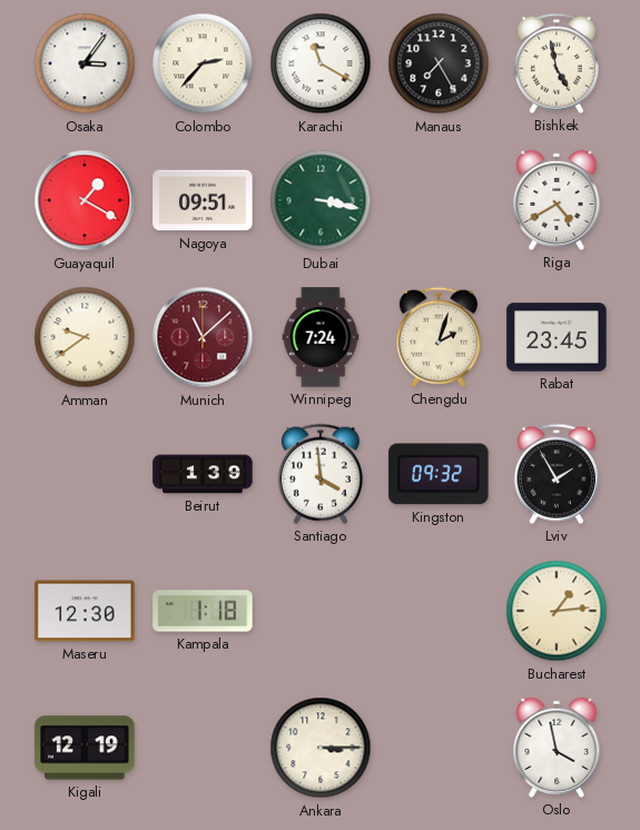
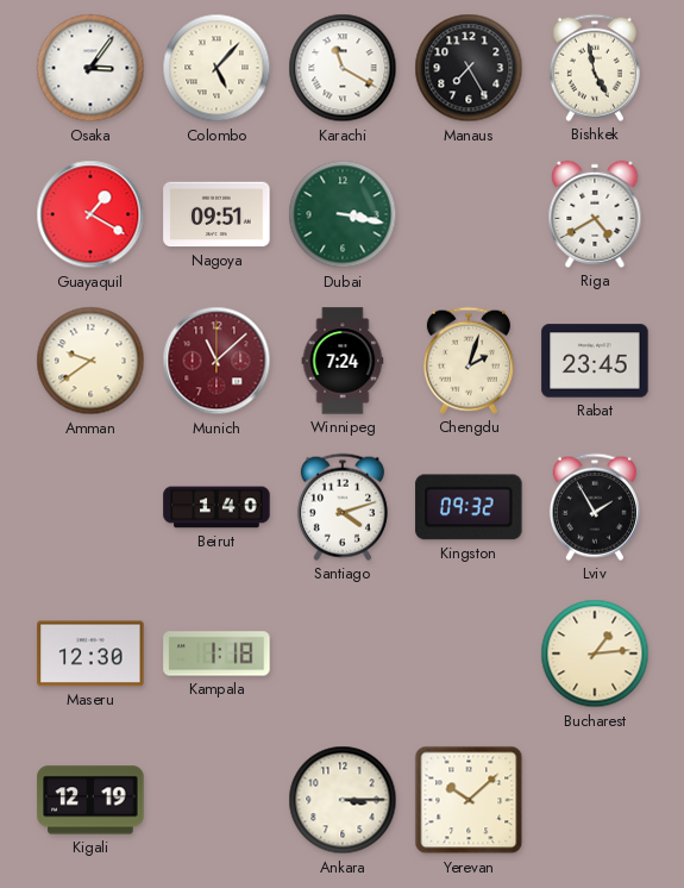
Colombo: 2:37 -> 5:07
Beirut: 1:39 -> 1:40
Santiago: 3:59 -> 4:12
Yerevan: none -> 10:08
Oslo: 3:58 -> none
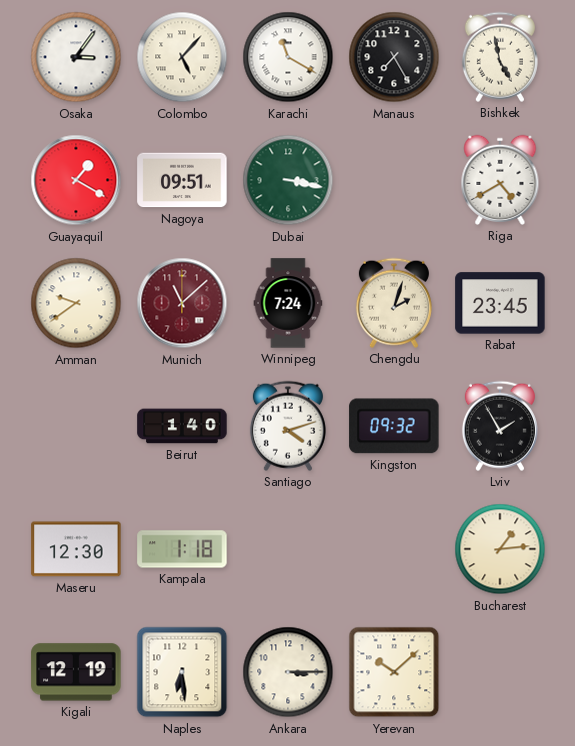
Naples: none -> 6:29
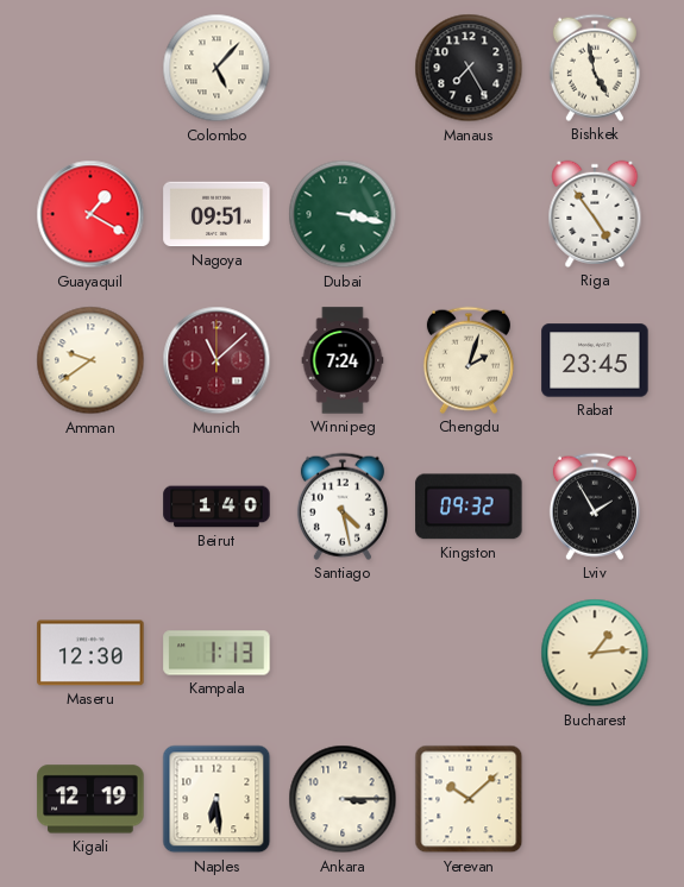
Osaka: 3:06 -> none
Karachi: 11:20 -> none
Riga: 4:40 -> 4:54
Santiago: 4:12 -> 4:28
Kampala: 1:18 -> 1:13
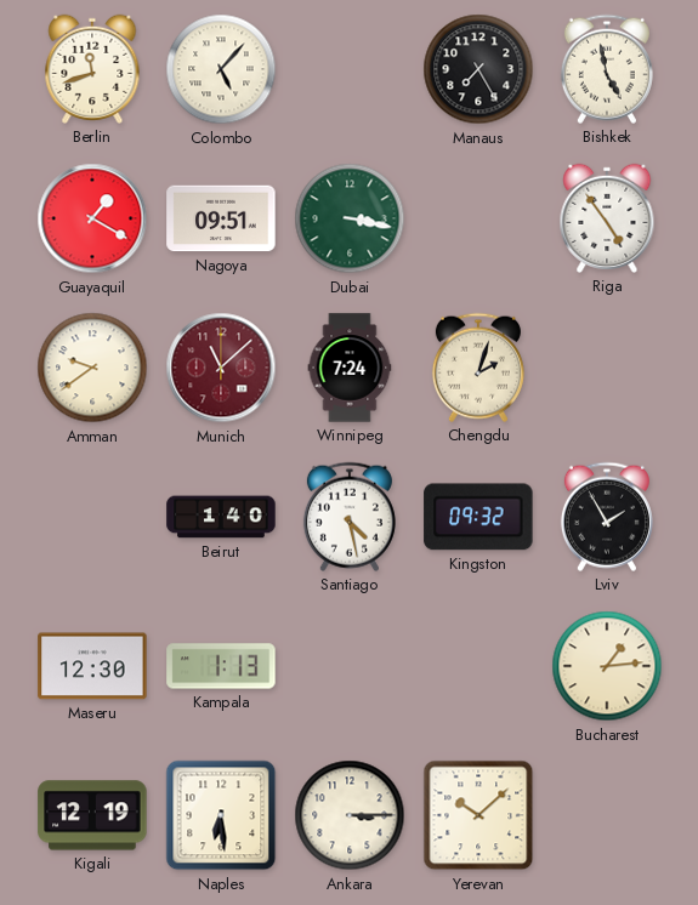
Berlin: none -> 11:42
Rabat: 23:45 -> none
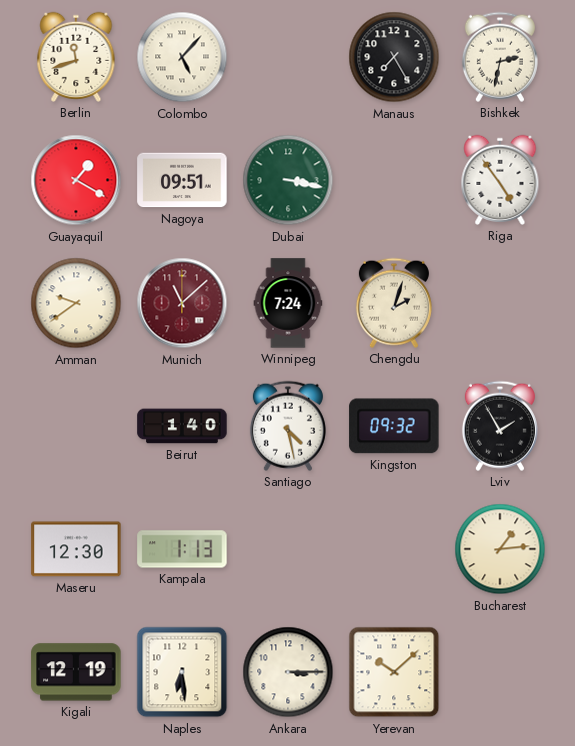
Bishkek: 4:58 -> 2:32
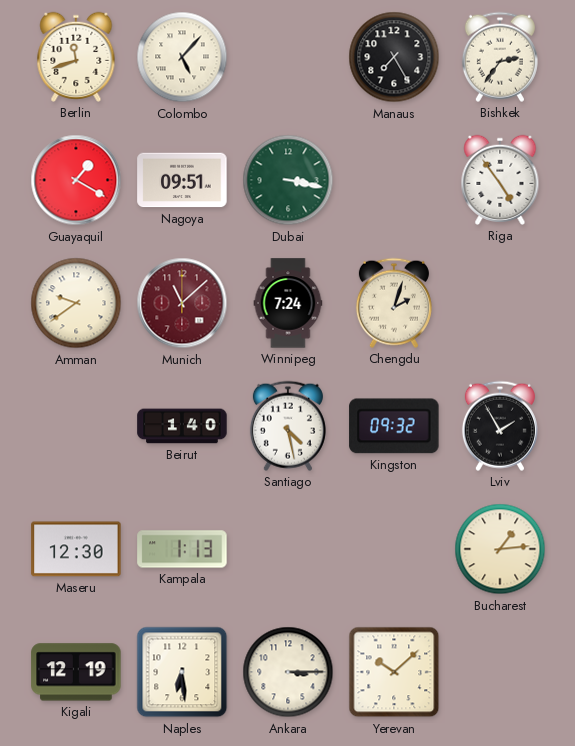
Bishkek: 2:32 -> 2:36
